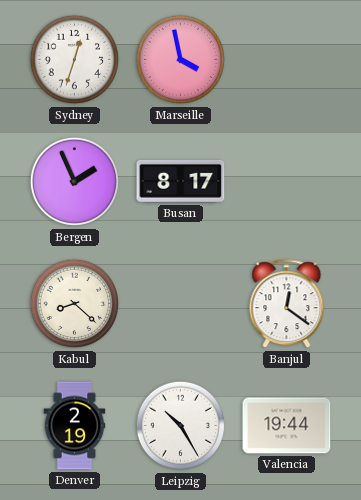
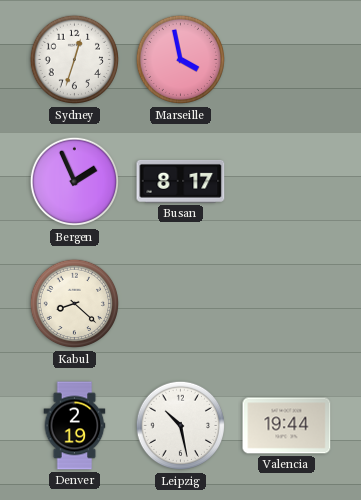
Banjul: 12:21 -> none
Leipzig: 10:25 -> 10:28
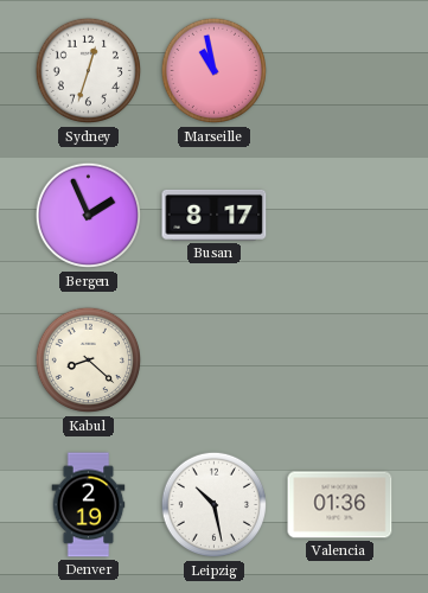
Marseille: 3:58 -> 10:58
Valencia: 19:44 -> 01:36
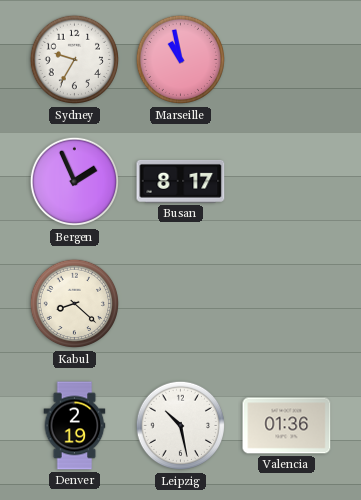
Sydney: 12:33 -> 9:35
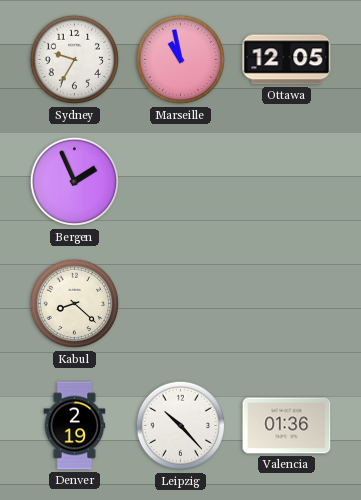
Ottawa: none -> 12:05
Busan: 8:17 -> none
Leipzig: 10:28 -> 10:23
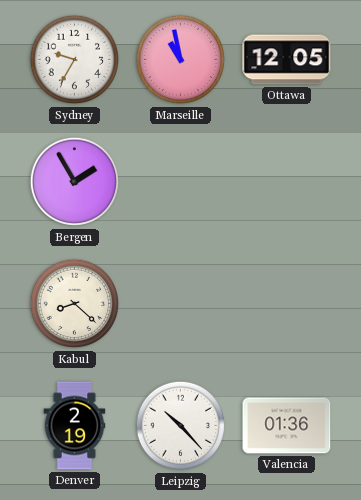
Bergen: 1:56 -> 1:55
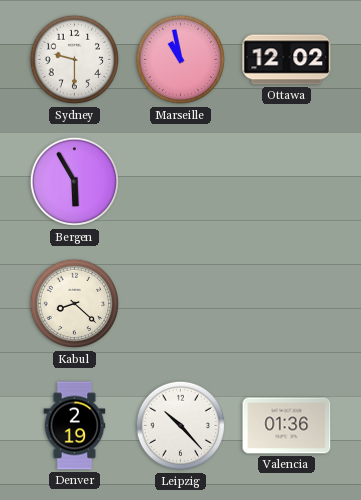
Sydney: 9:35 -> 9:30
Ottawa: 12:05 -> 12:02
Bergen: 1:55 -> 5:55
